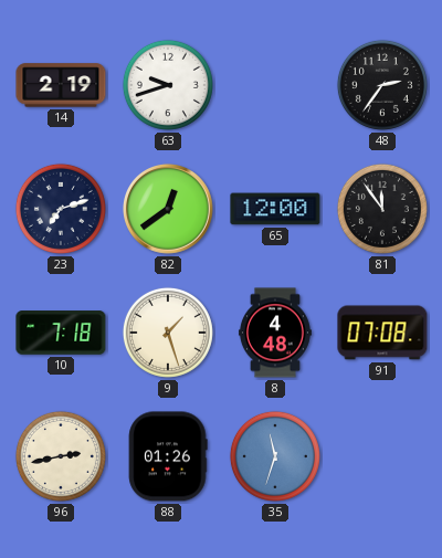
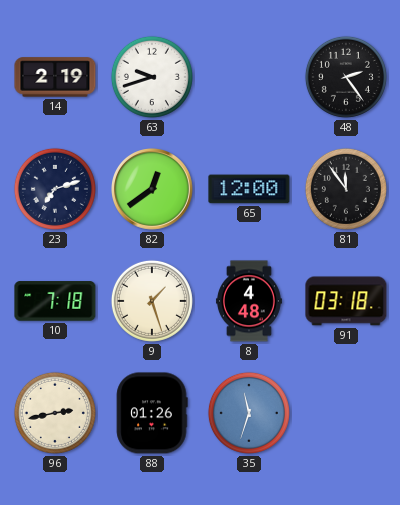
48: 2:36 -> 2:24
91: 07:08 -> 03:18
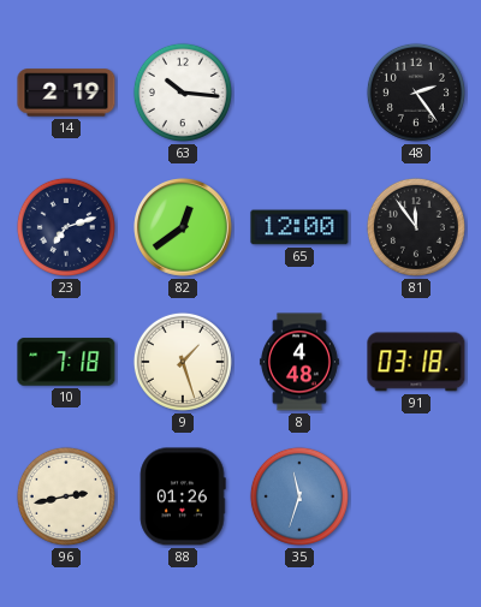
63: 9:42 -> 10:16
